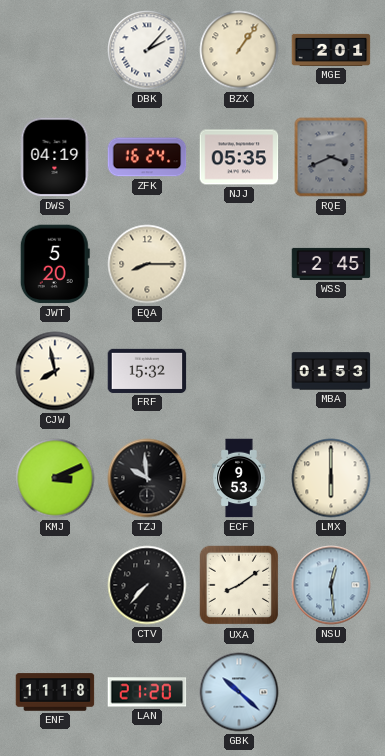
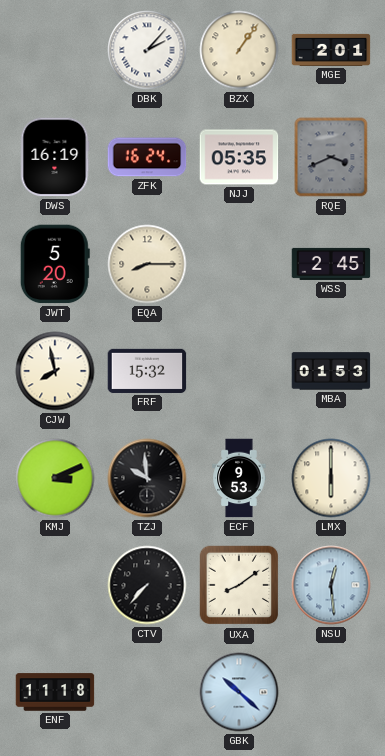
DWS: 04:19 -> 16:19
LAN: 21:20 -> none
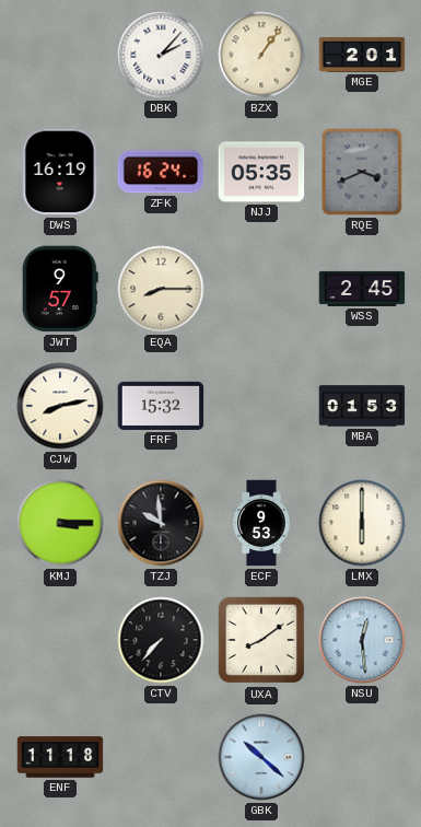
JWT: 5:20 -> 9:57
CJW: 7:58 -> 8:13
KMJ: 3:11 -> 3:15
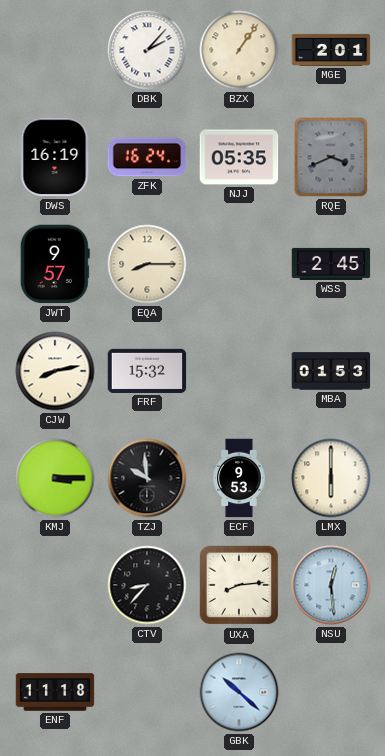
CTV: 7:37 -> 8:37
UXA: 8:09 -> 8:14
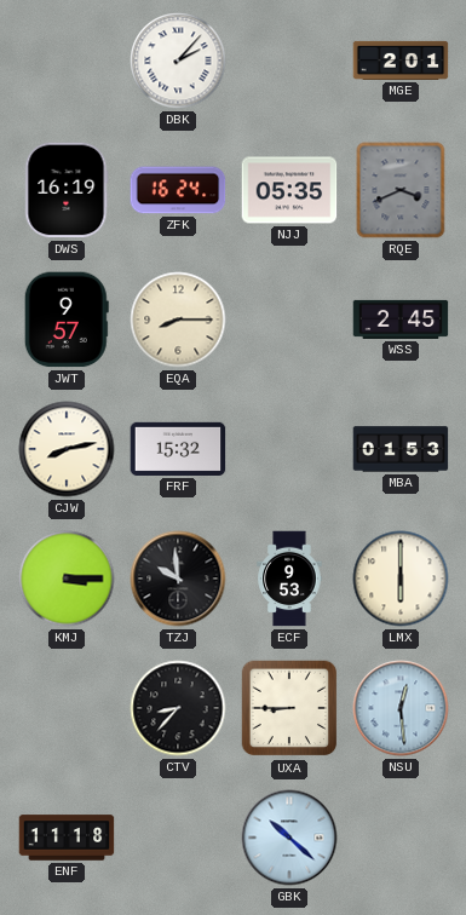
BZX: 1:06 -> none
UXA: 8:14 -> 8:45
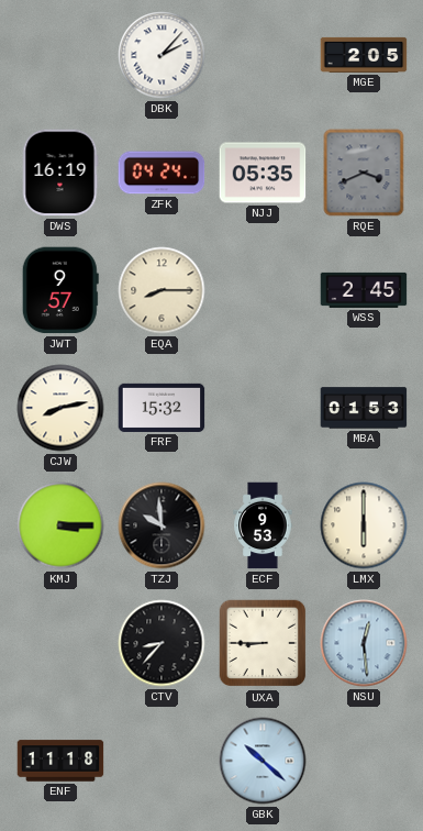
MGE: 2:01 -> 2:05
ZFK: 16:24 -> 04:24
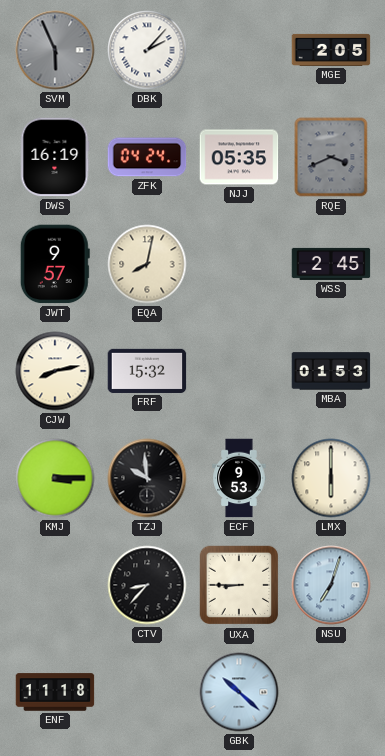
SVM: none -> 5:56
EQA: 8:15 -> 8:02
NSU: 12:29 -> 7:03
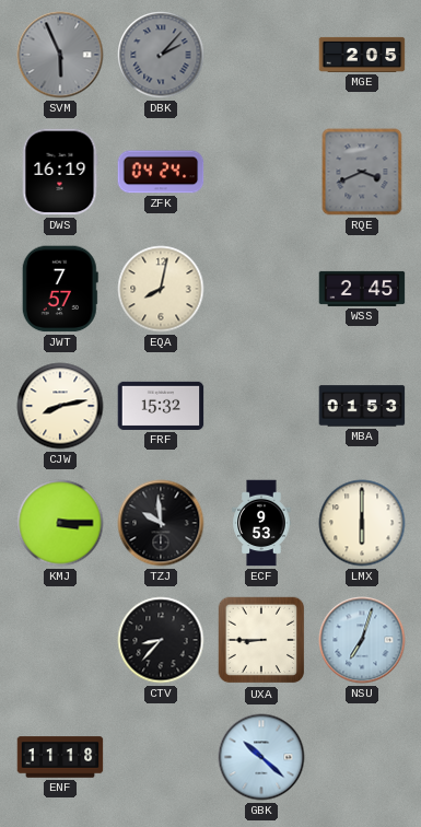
DBK dial: white -> grey
NJJ: 05:35 -> none
JWT: 9:57 -> 7:57
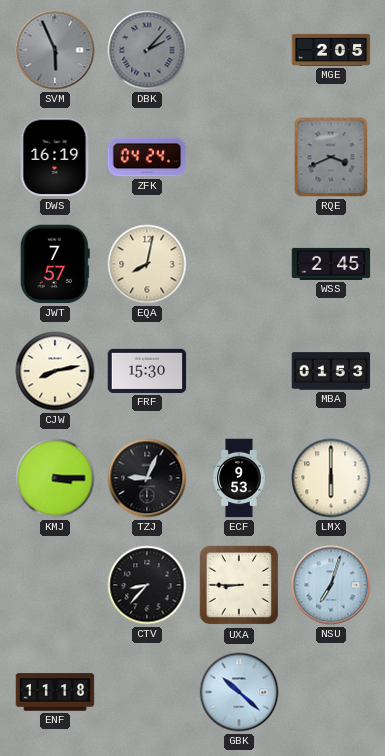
FRF: 15:32 -> 15:30
TZJ: 9:59 -> 9:04
